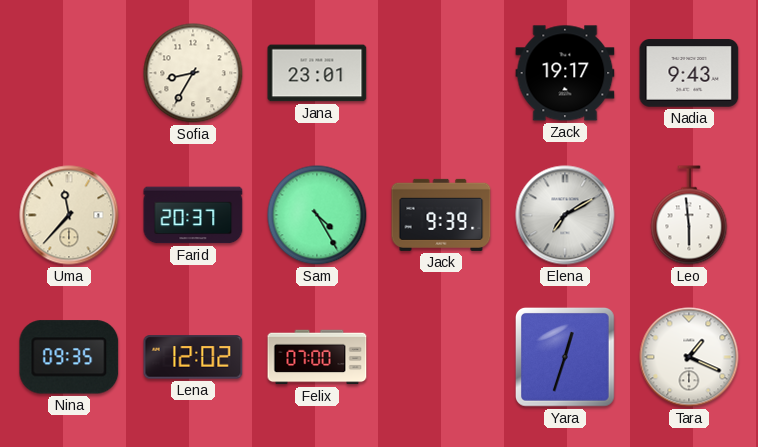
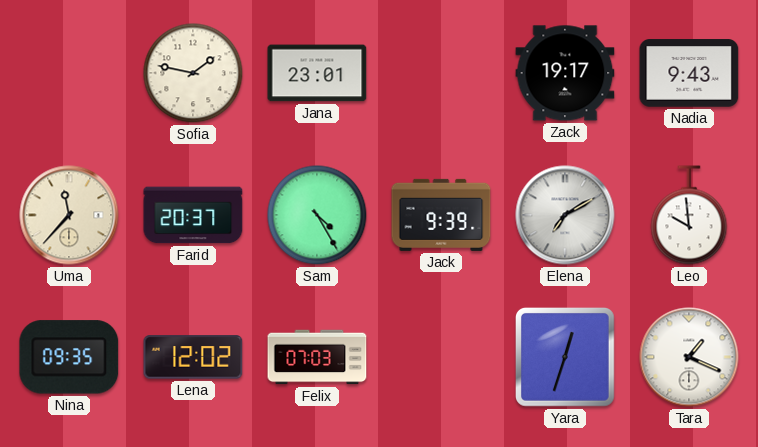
Sofia: 8:35 -> 1:47
Leo: 5:59 -> 9:59
Felix: 07:00 -> 07:03
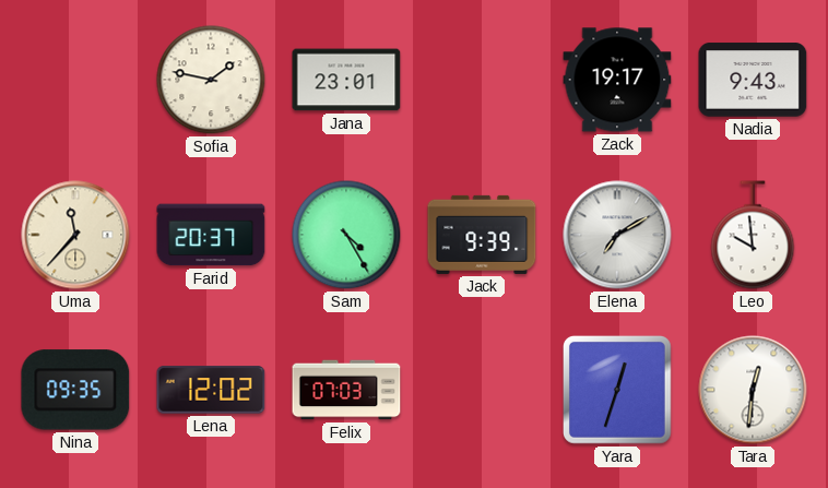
Tara: 1:19 -> 12:31
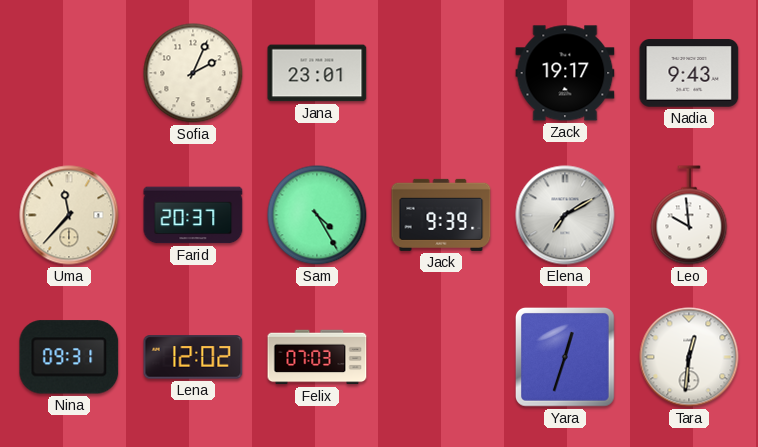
Sofia: 1:47 -> 2:04
Nina: 09:35 -> 09:31
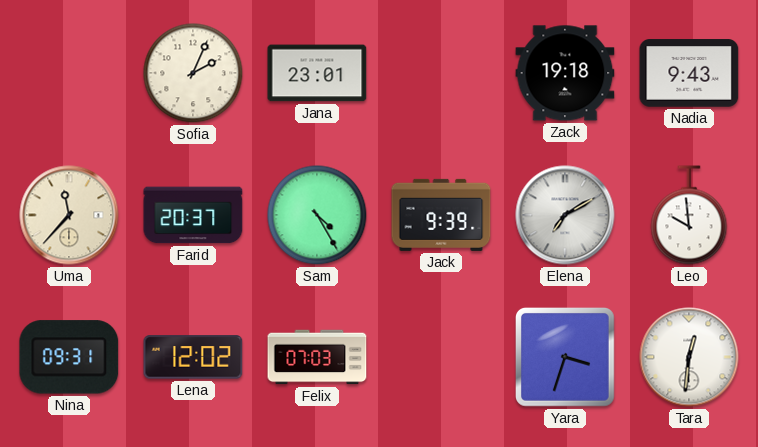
Zack: 19:17 -> 19:18
Yara: 12:33 -> 3:33
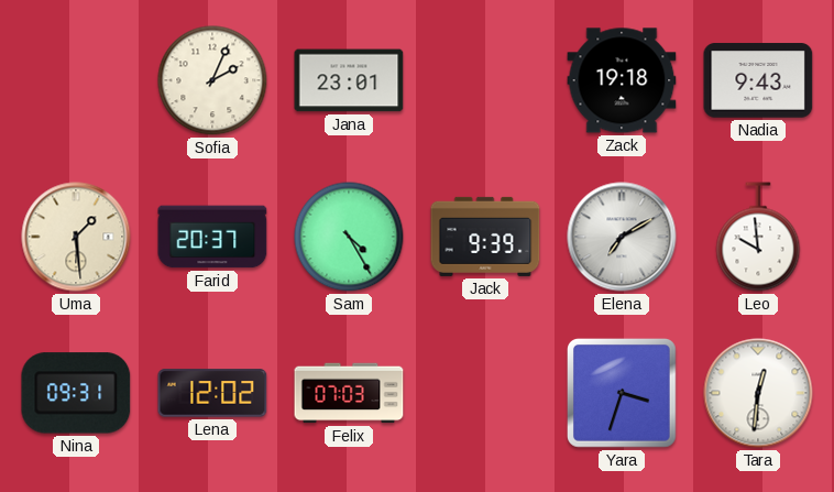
Uma: 11:37 -> 1:29
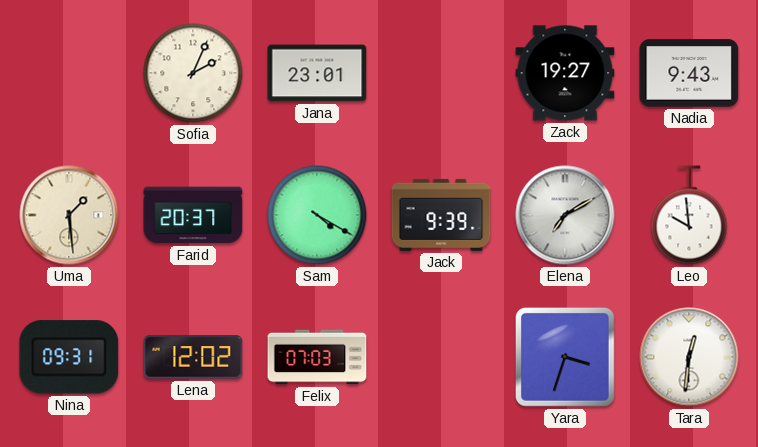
Zack: 19:18 -> 19:27
Sam: 4:25 -> 4:20
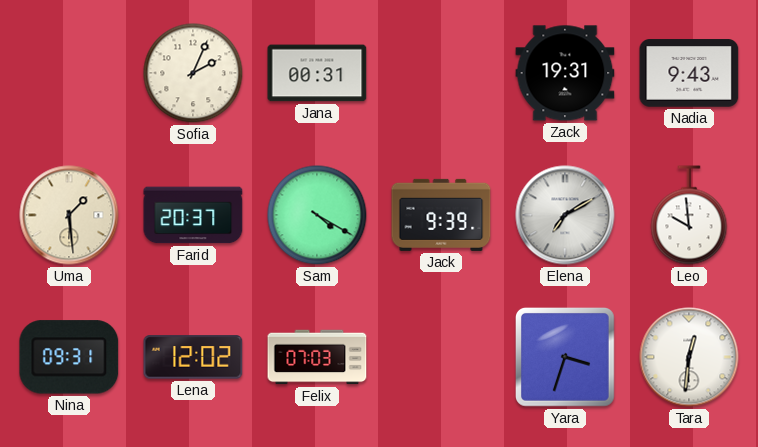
Jana: 23:01 -> 00:31
Zack: 19:27 -> 19:31
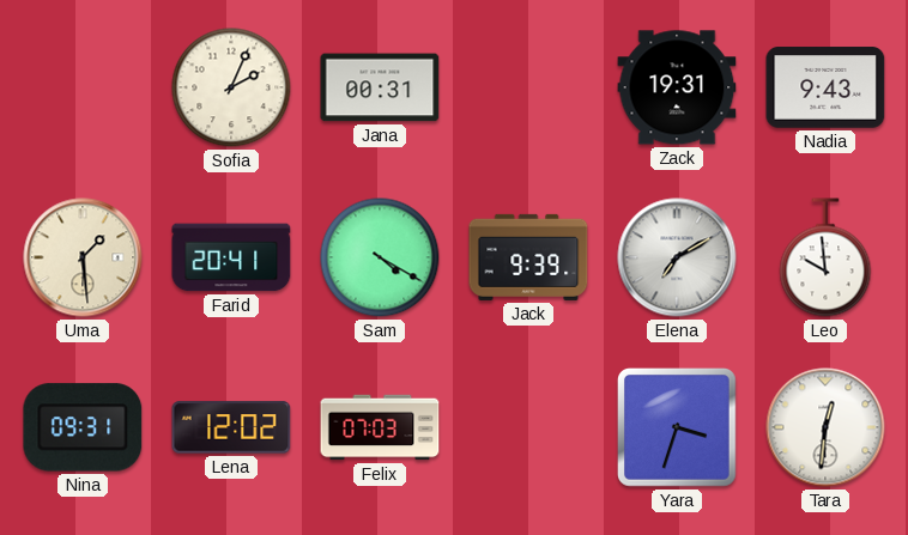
Farid: 20:37 -> 20:41
